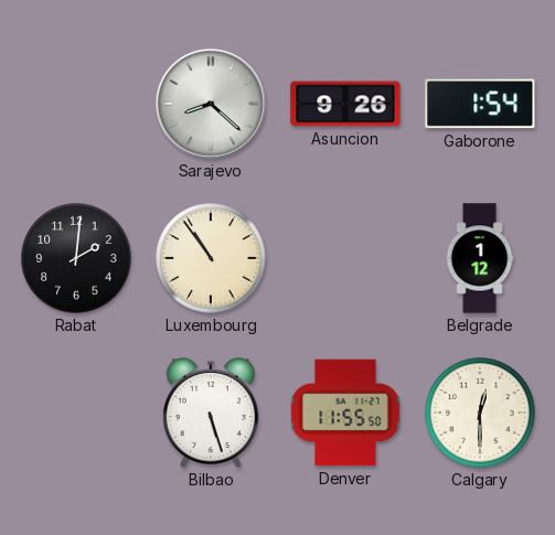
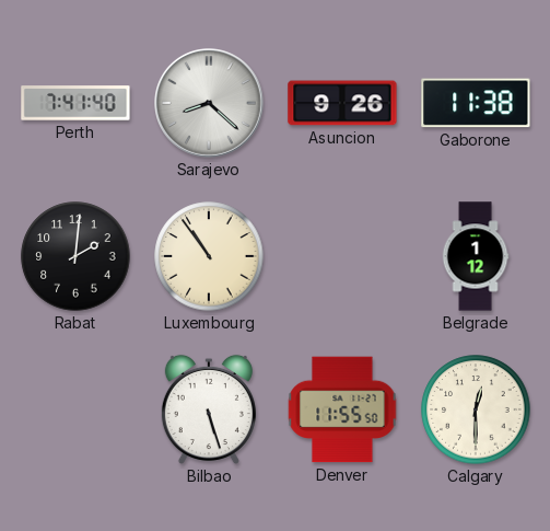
Perth: none -> 7:41
Gaborone: 1:54 -> 11:38
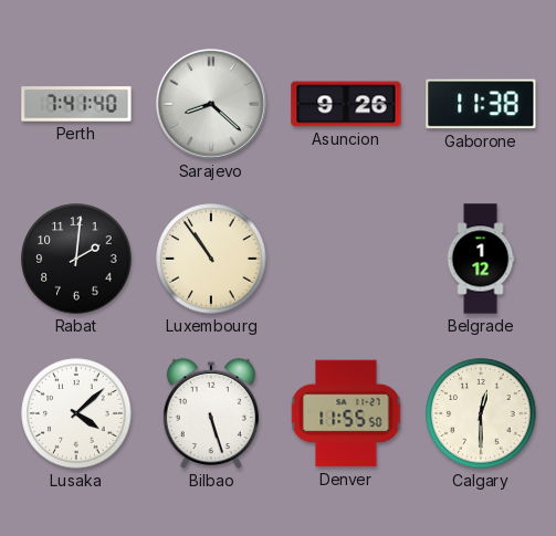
Lusaka: none -> 4:08
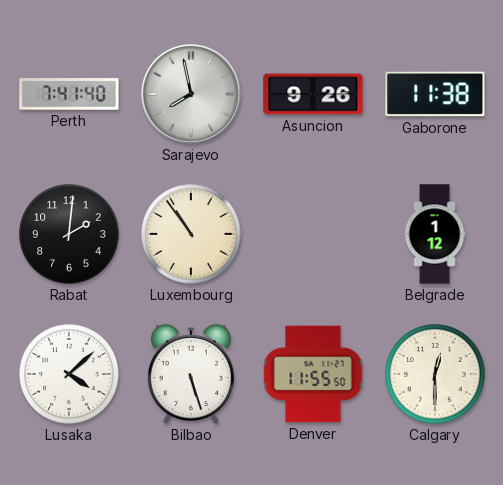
Sarajevo: 8:22 -> 7:58
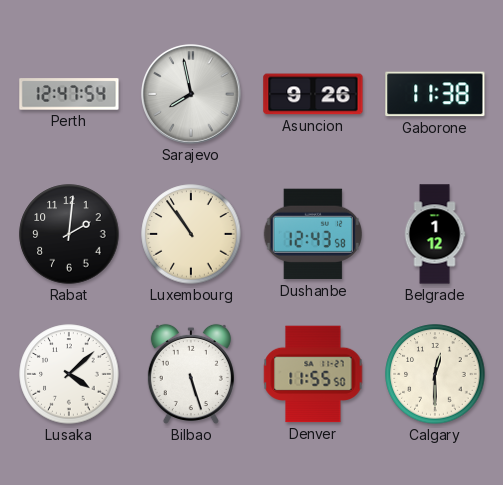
Perth: 7:41 -> 12:47
Dushanbe: none -> 12:43
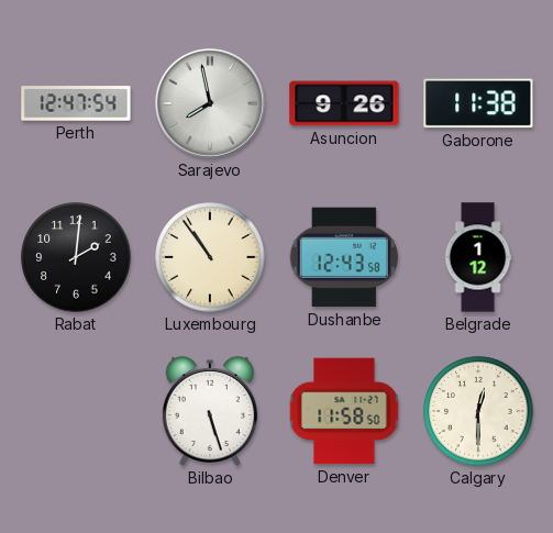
Lusaka: 4:08 -> none
Denver: 11:55 -> 11:58
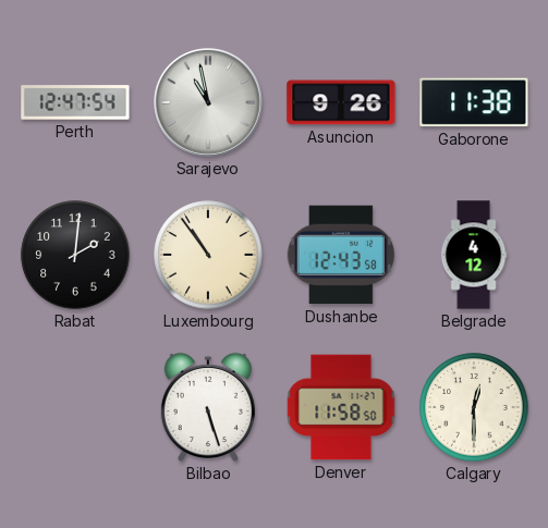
Sarajevo: 7:58 -> 10:58
Belgrade: 1:12 -> 4:12
